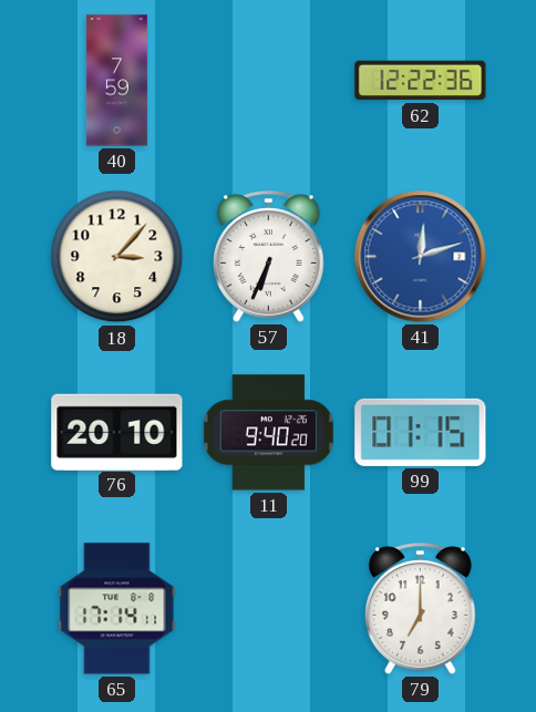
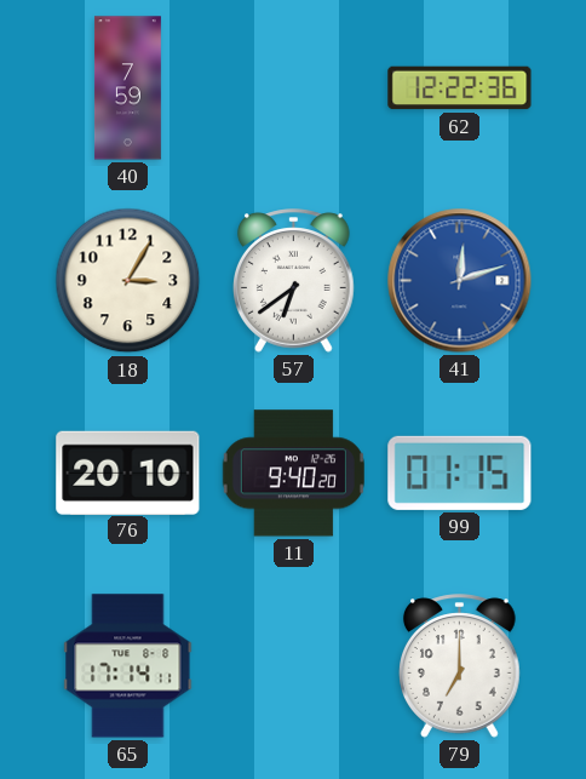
18: 3:07 -> 3:05
57: 6:34 -> 6:39
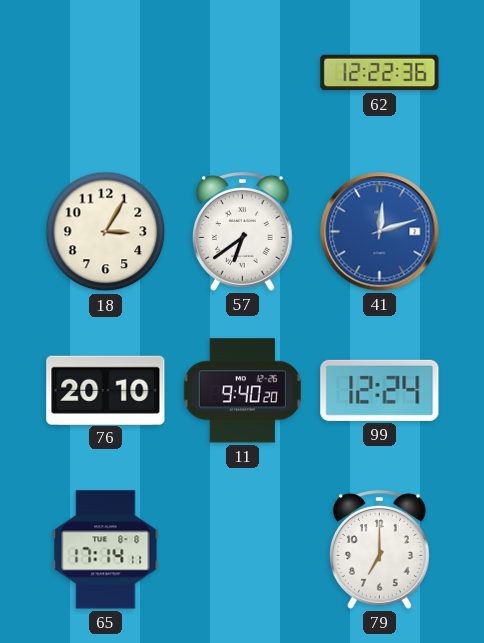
40: 7:59 -> none
99: 01:15 -> 12:24
